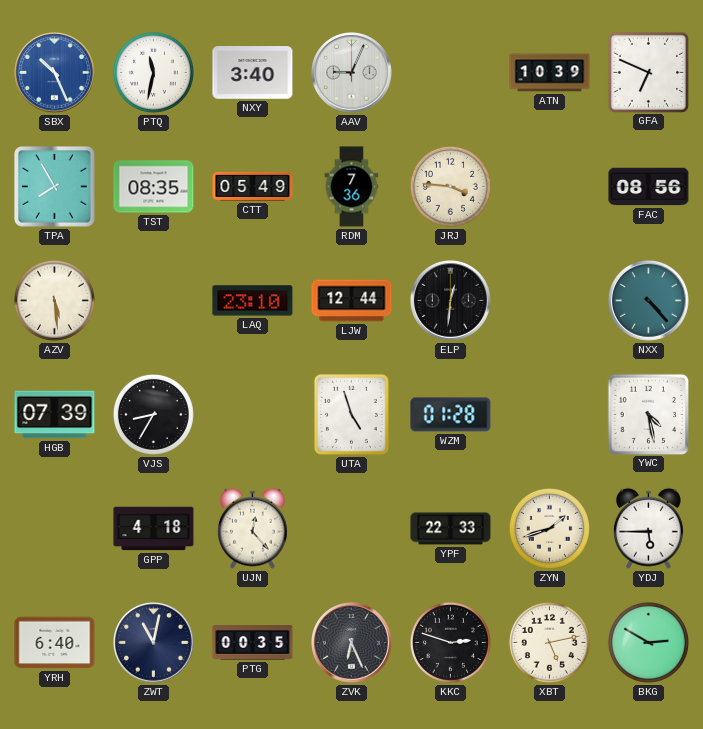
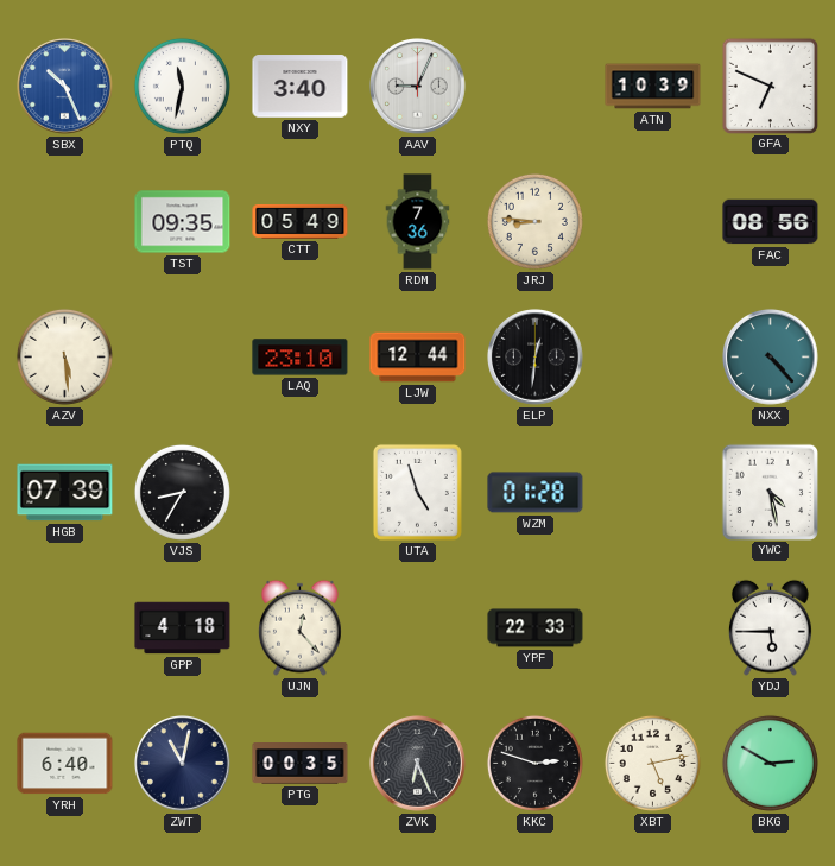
TPA: 7:55 -> none
TST: 08:35 -> 09:35
JRJ: 3:46 -> 8:46
ZYN: 1:42 -> none
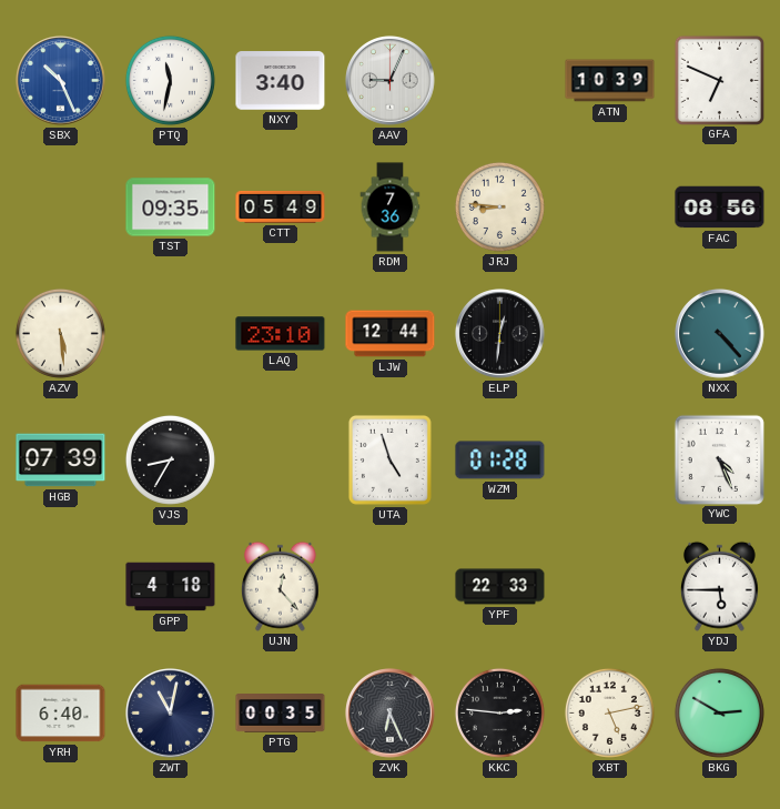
YWC: 4:28 -> 4:26
KKC: 2:48 -> 2:46
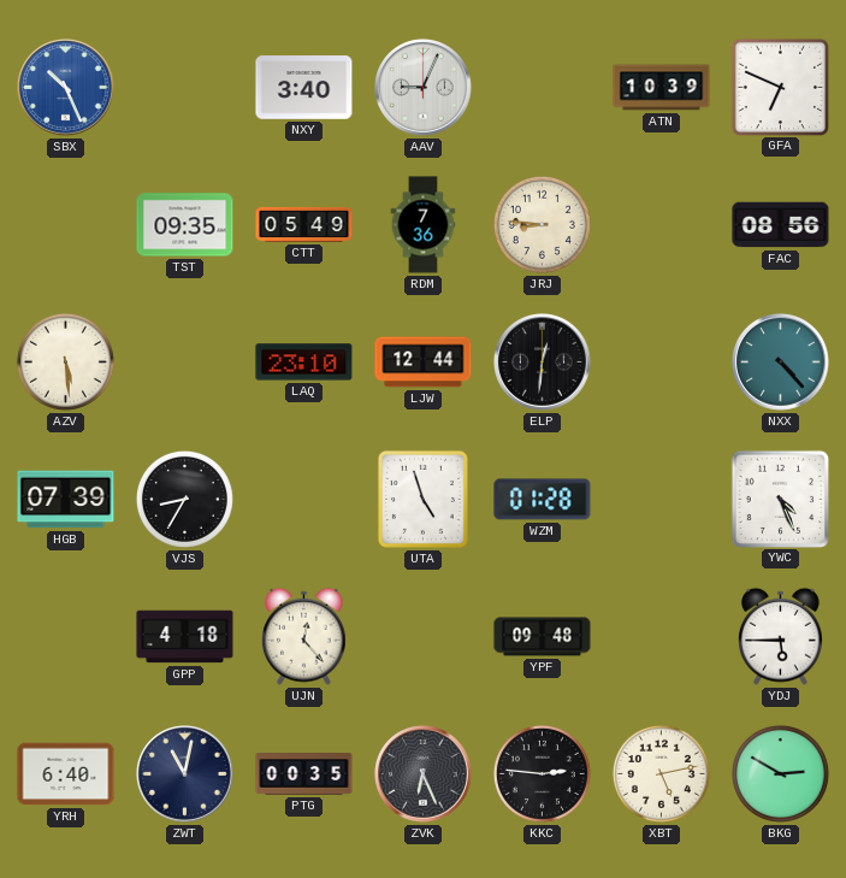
PTQ: 11:32 -> none
YPF: 22:33 -> 09:48
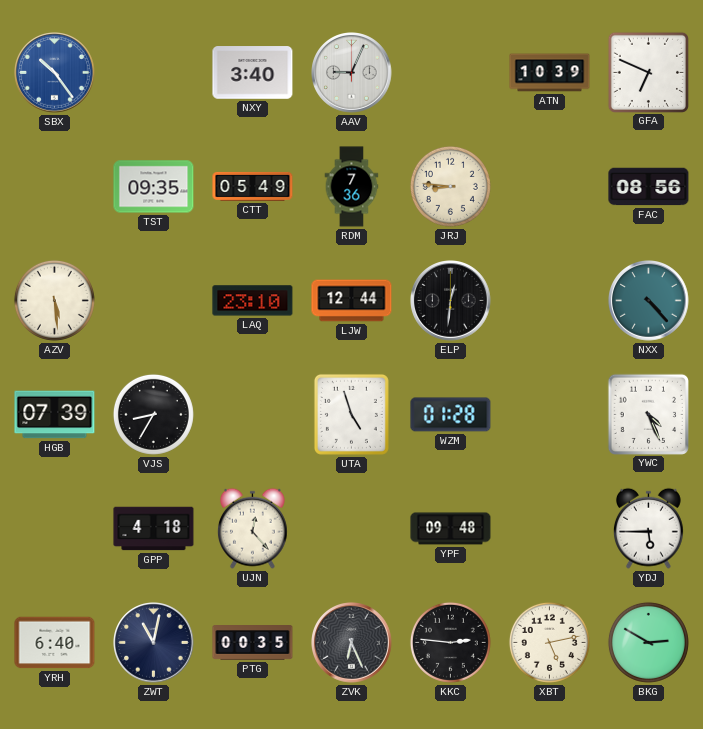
SBX: 10:26 -> 10:24
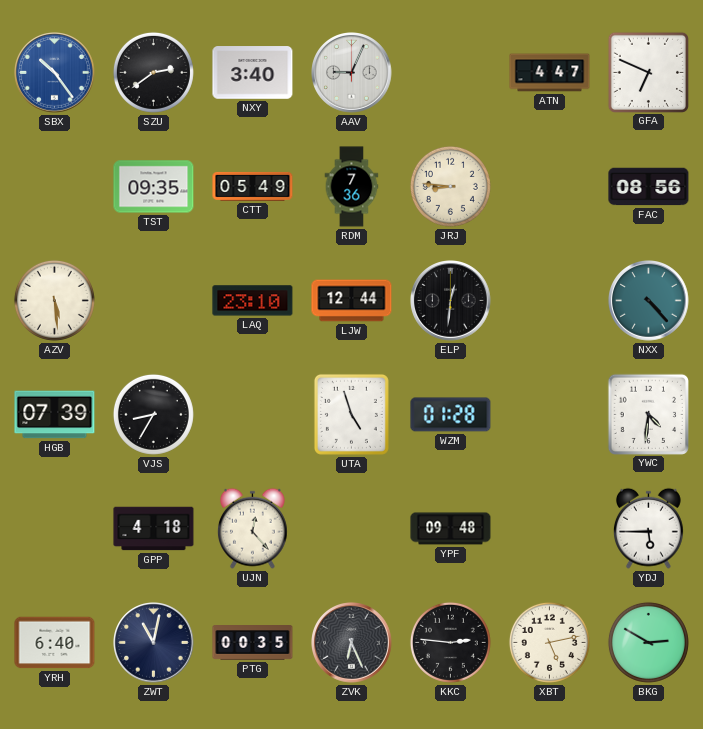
SZU: none -> 2:39
ATN: 10:39 -> 4:47
YWC: 4:26 -> 4:31
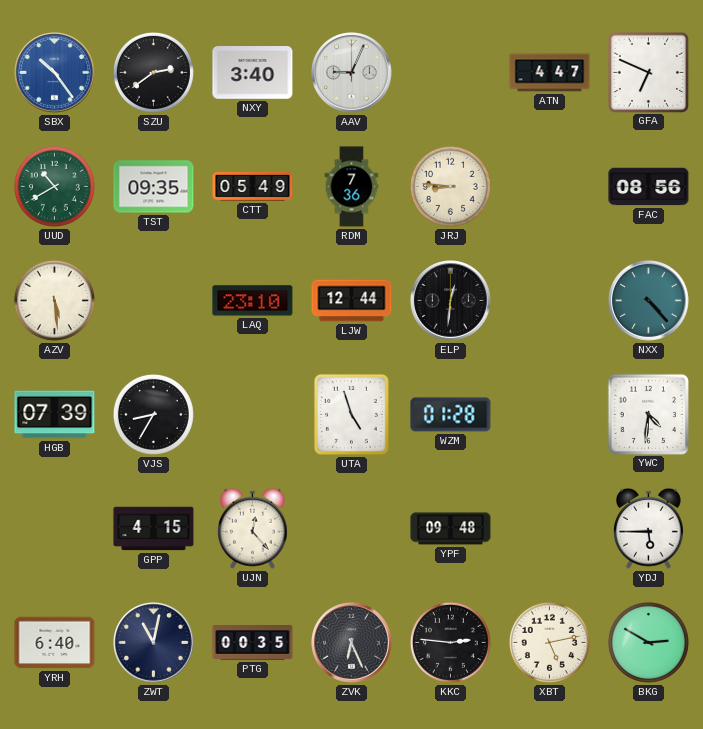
UUD: none -> 10:40
GPP: 4:18 -> 4:15
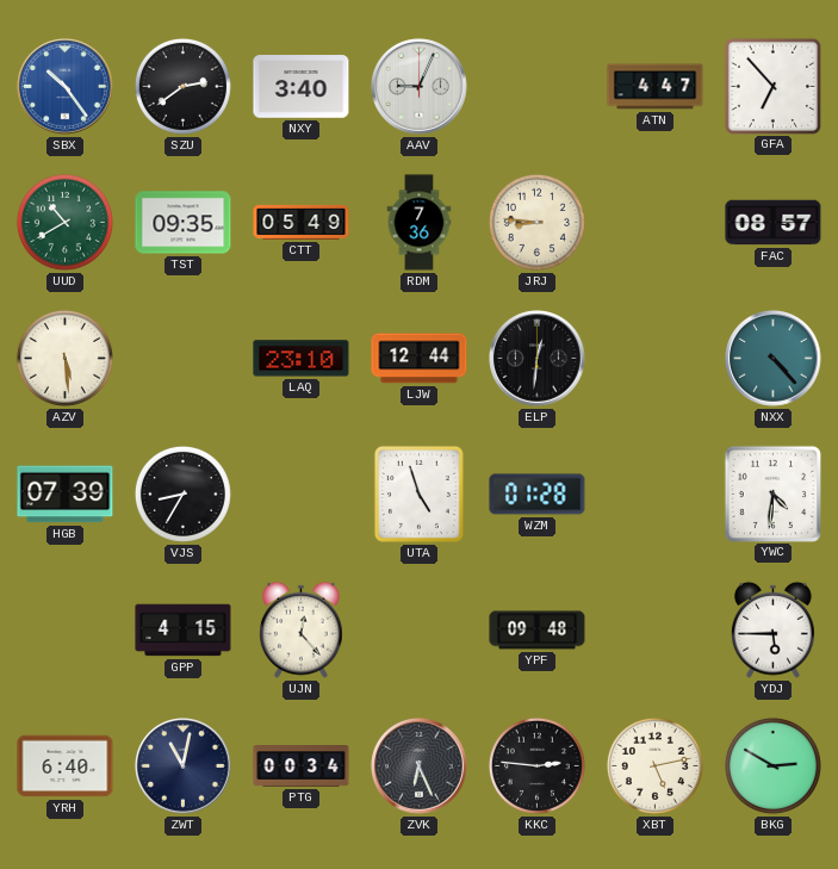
GFA: 6:49 -> 6:53
FAC: 08:56 -> 08:57
PTG: 00:35 -> 00:34
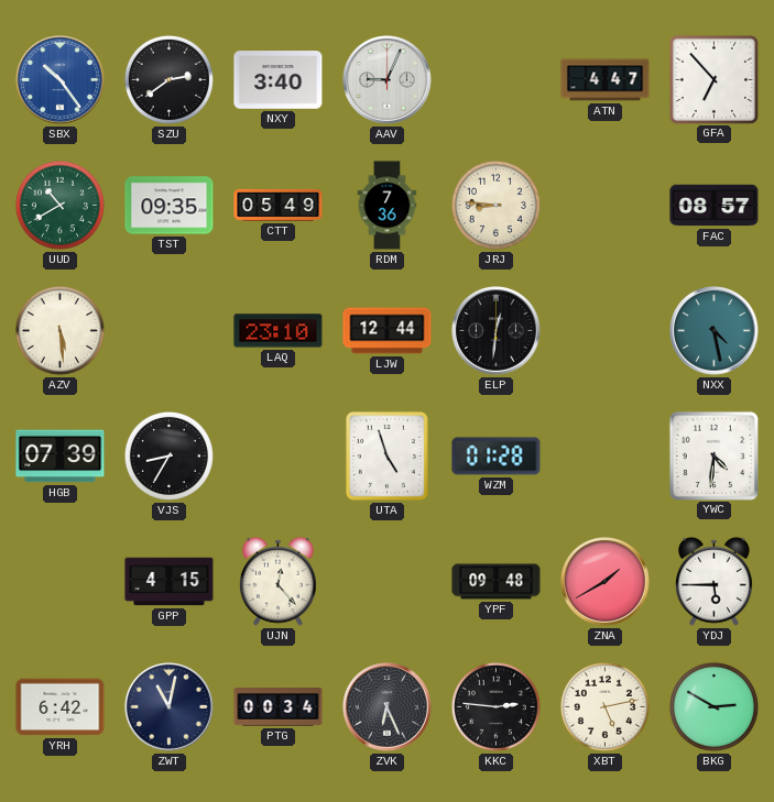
NXX: 4:23 -> 4:28
ZNA: none -> 1:40
YRH: 6:40 -> 6:42
